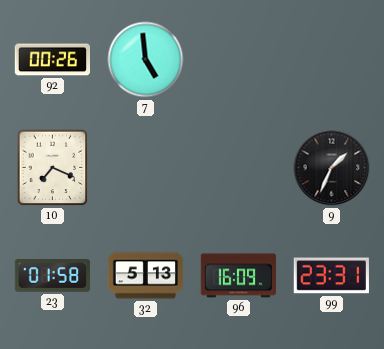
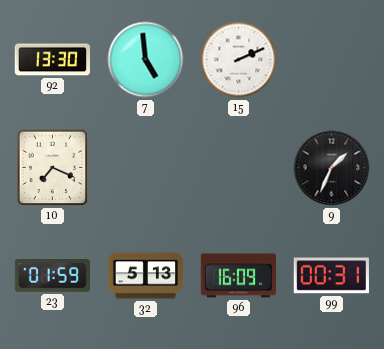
92: 00:26 -> 13:30
15: none -> 2:11
23: 01:58 -> 01:59
99: 23:31 -> 00:31
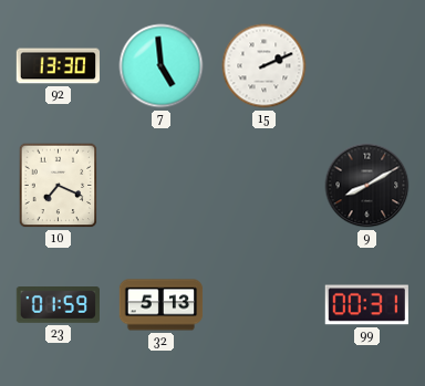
9: 1:34 -> 8:10
96: 16:09 -> none
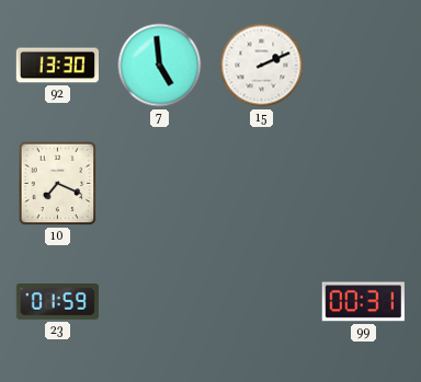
9: 8:10 -> none
32: 5:13 -> none
